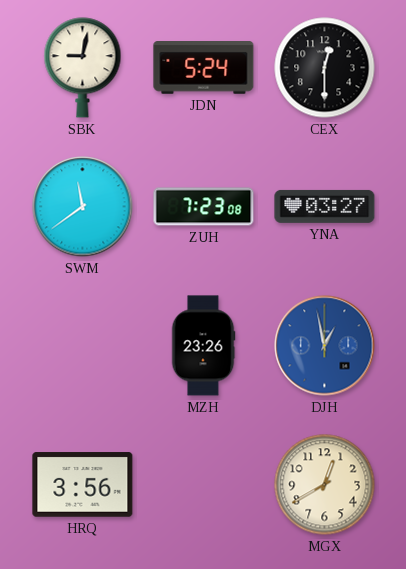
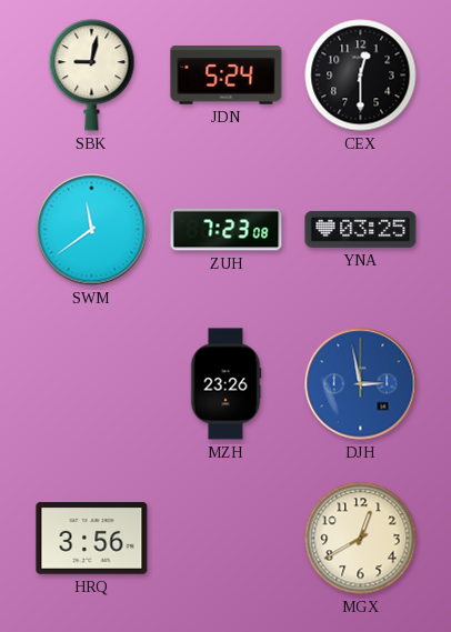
YNA: 03:27 -> 03:25
DJH: 12:58 -> 2:58
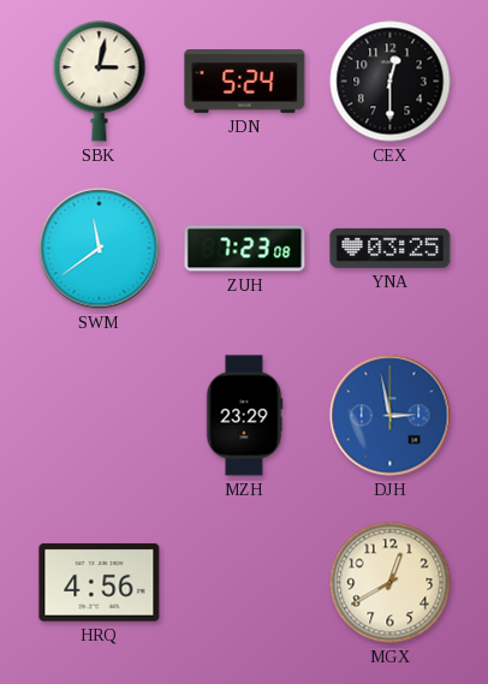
SBK: 9:02 -> 3:02
MZH: 23:26 -> 23:29
HRQ: 3:56 -> 4:56
